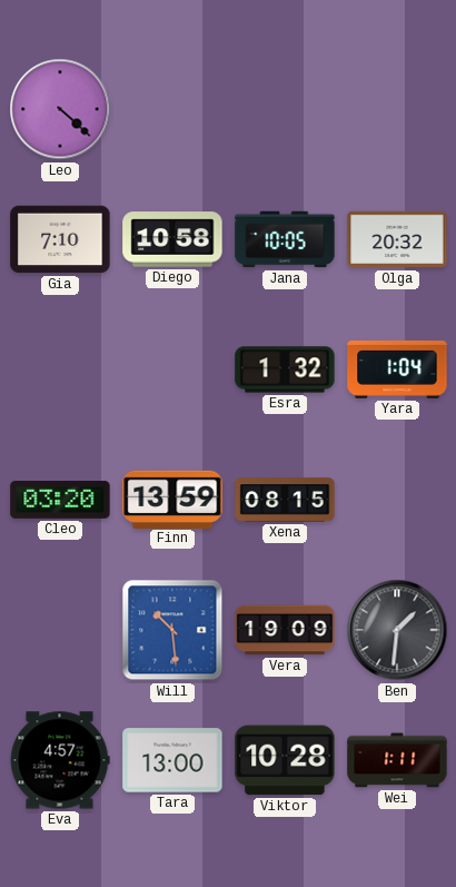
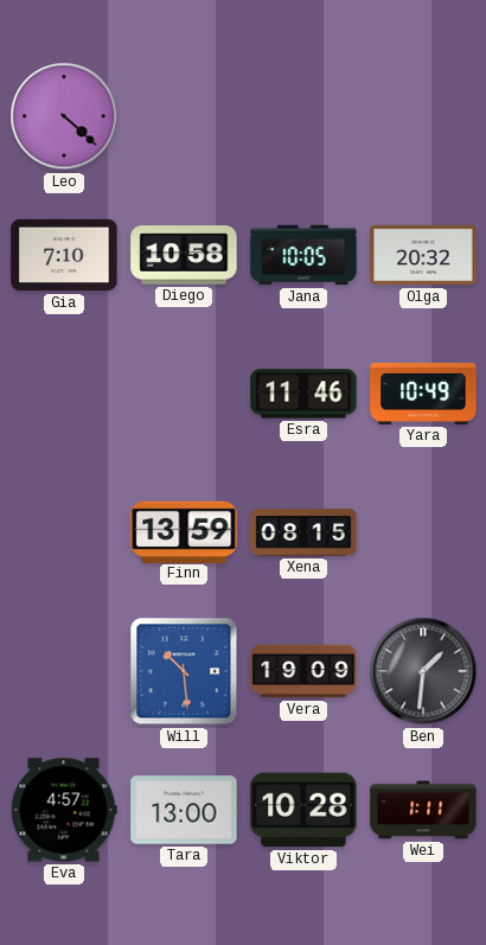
Esra: 1:32 -> 11:46
Yara: 1:04 -> 10:49
Cleo: 03:20 -> none
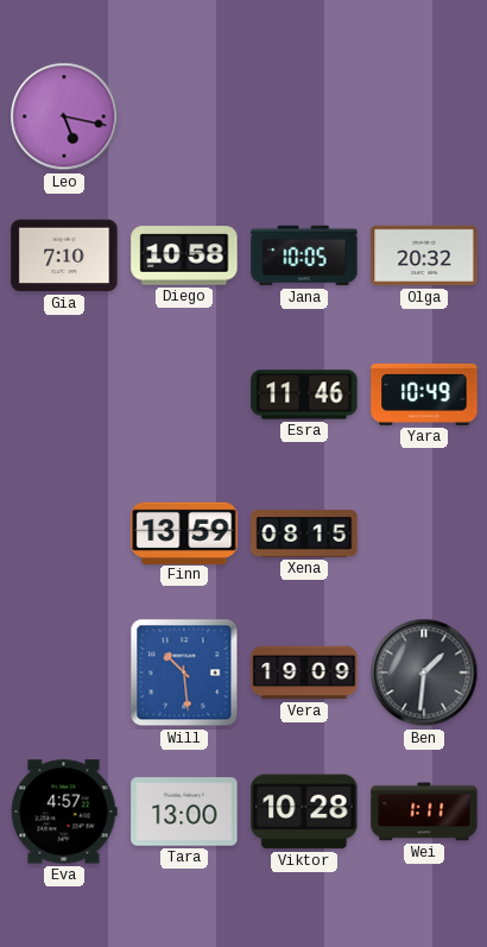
Leo: 4:22 -> 5:17
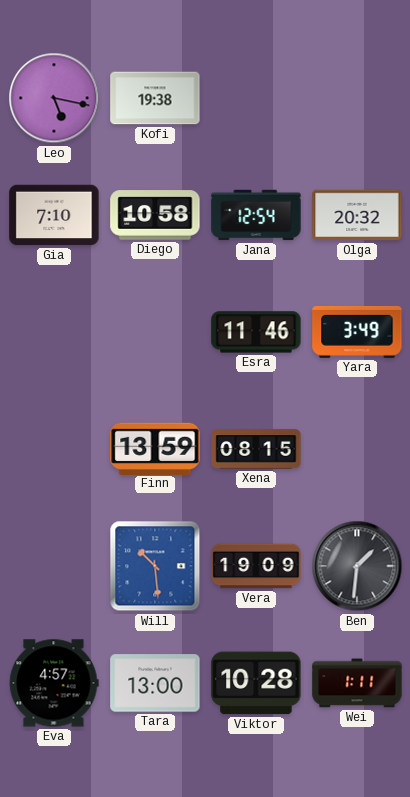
Kofi: none -> 19:38
Jana: 10:05 -> 12:54
Yara: 10:49 -> 3:49
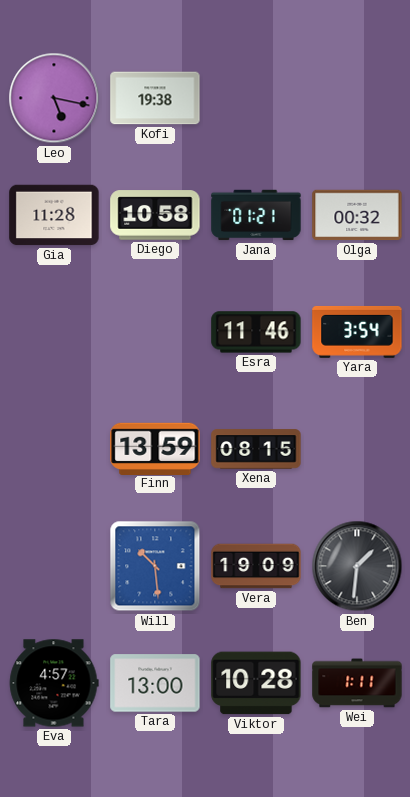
Gia: 7:10 -> 11:28
Jana: 12:54 -> 01:21
Olga: 20:32 -> 00:32
Yara: 3:49 -> 3:54
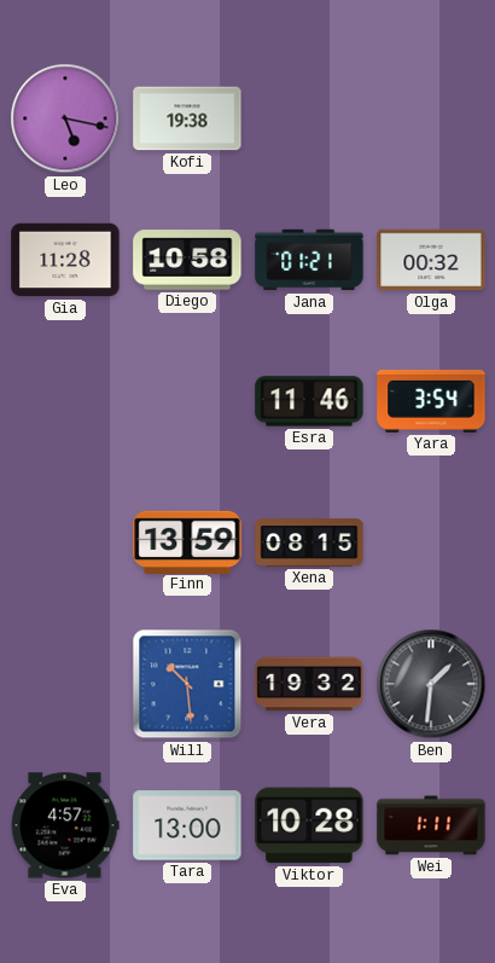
Vera: 19:09 -> 19:32
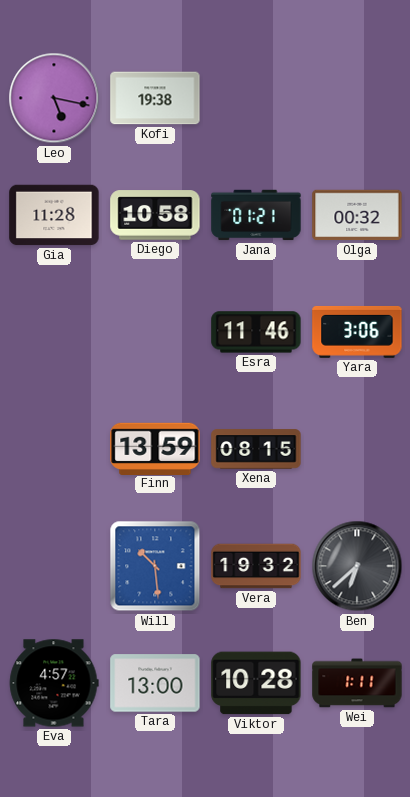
Yara: 3:54 -> 3:06
Ben: 1:31 -> 6:38
